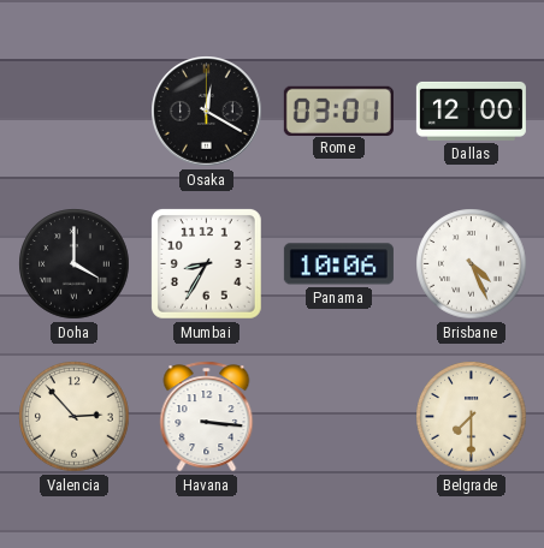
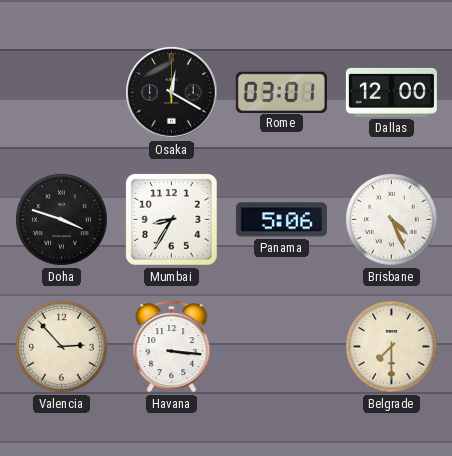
Doha: 4:00 -> 3:48
Panama: 10:06 -> 5:06
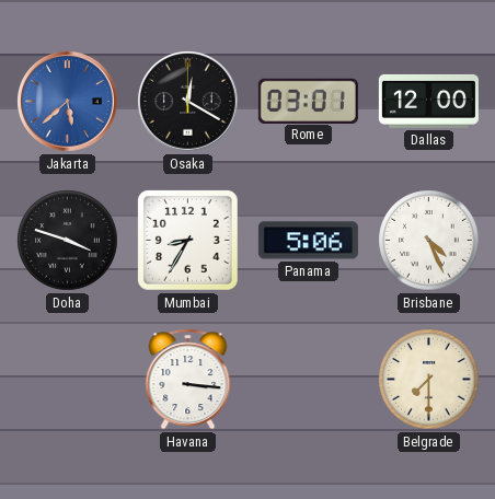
Jakarta: none -> 5:38
Valencia: 2:53 -> none
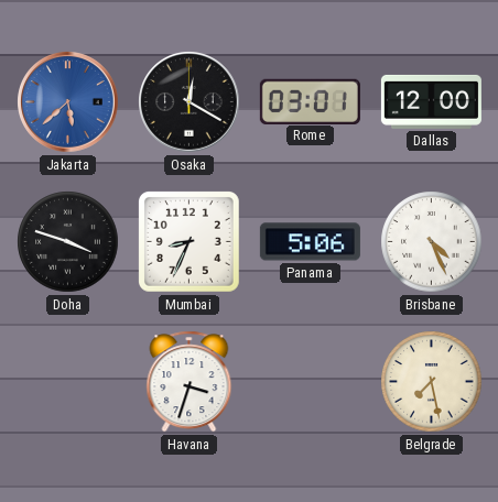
Mumbai: 8:35 -> 8:34
Havana: 3:16 -> 3:33
Belgrade: 7:30 -> 7:28
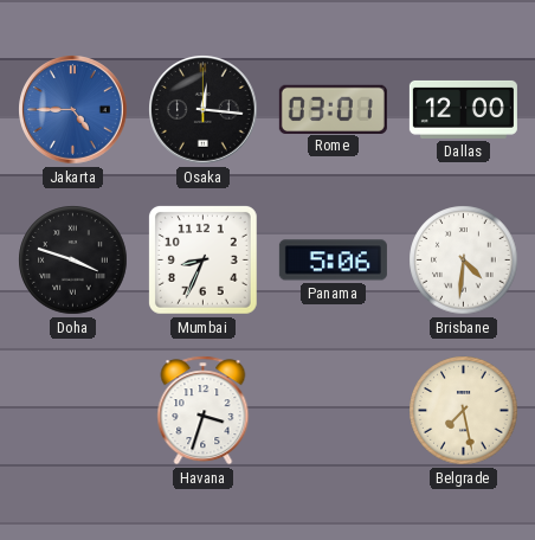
Jakarta: 5:38 -> 4:45
Osaka: 12:20 -> 12:16
Brisbane: 4:26 -> 4:31
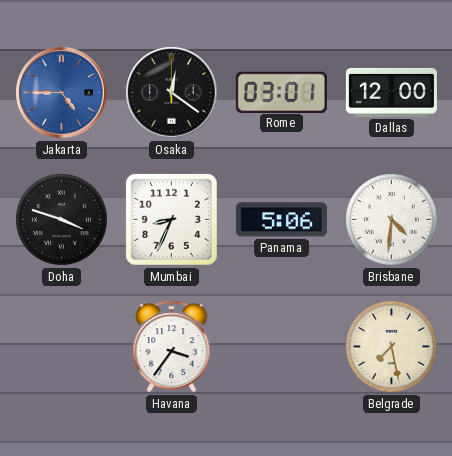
Osaka: 12:16 -> 12:21
Havana: 3:33 -> 3:36
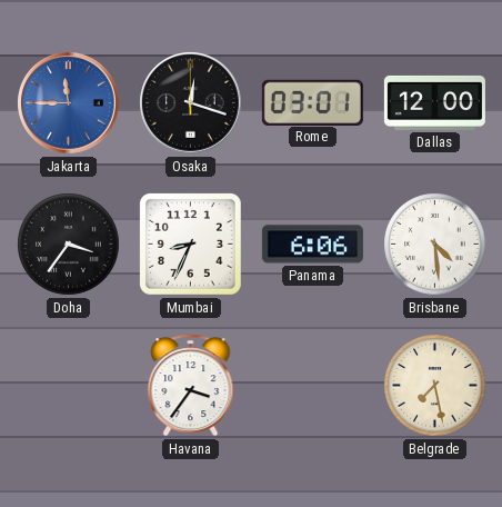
Jakarta: 4:45 -> 11:45
Osaka: 12:21 -> 12:18
Doha: 3:48 -> 3:36
Panama: 5:06 -> 6:06
Brisbane: 4:31 -> 4:29
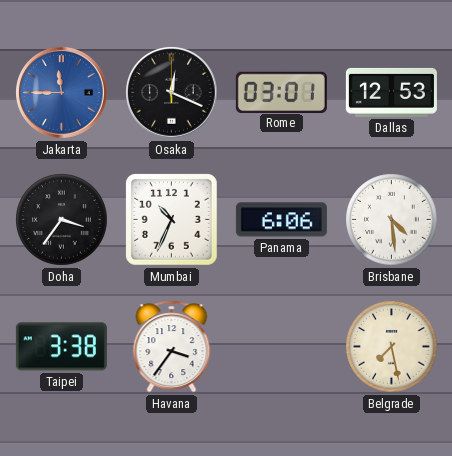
Osaka: 12:18 -> 12:19
Dallas: 12:00 -> 12:53
Mumbai: 8:34 -> 10:34
Taipei: none -> 3:38
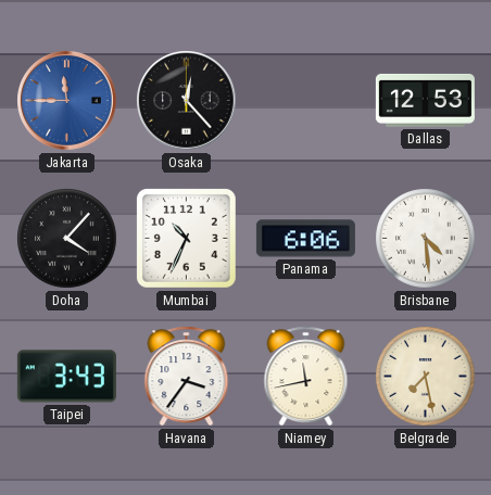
Osaka: 12:19 -> 12:23
Rome: 03:01 -> none
Doha: 3:36 -> 4:07
Taipei: 3:38 -> 3:43
Niamey: none -> 11:43
